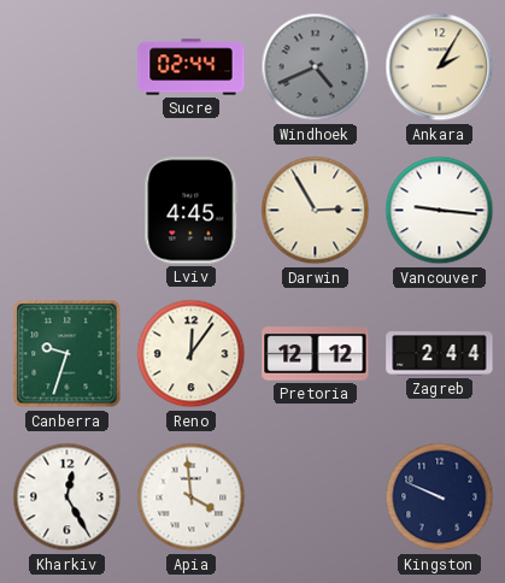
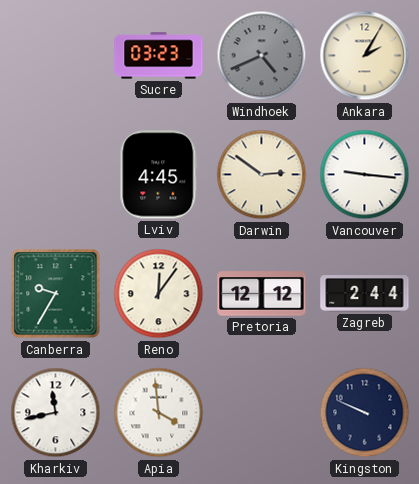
Sucre: 02:44 -> 03:23
Darwin: 2:55 -> 2:51
Canberra: 9:33 -> 9:35
Kharkiv: 12:25 -> 11:43
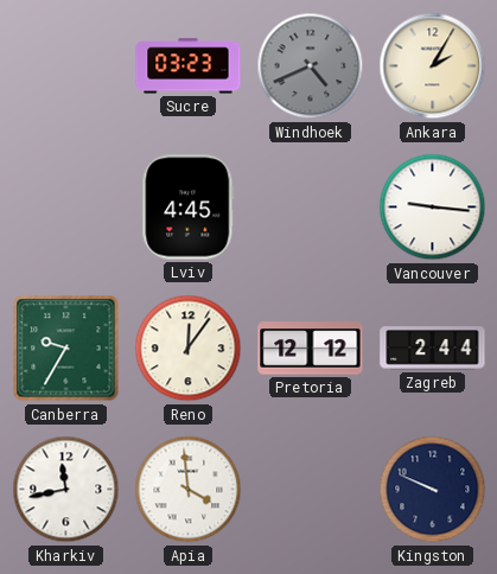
Darwin: 2:51 -> none
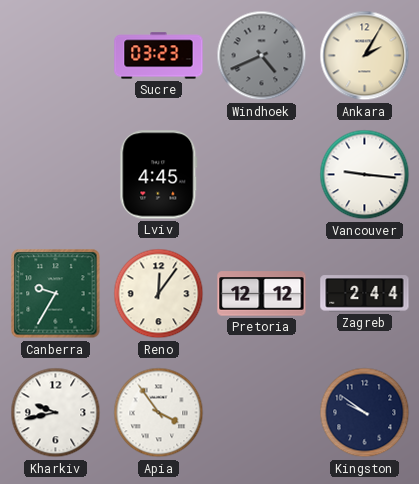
Kharkiv: 11:43 -> 9:43
Apia: 3:59 -> 3:54
Kingston: 9:49 -> 9:51
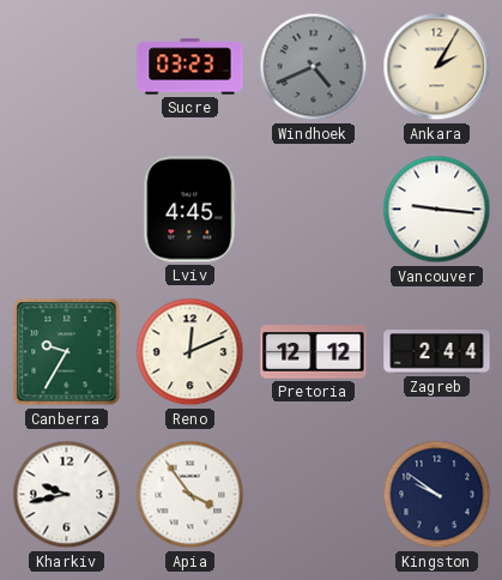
Reno: 12:06 -> 12:11
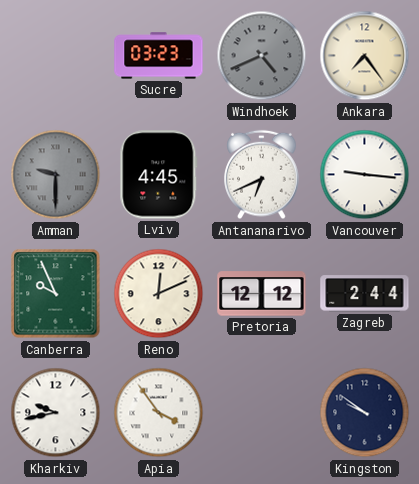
Ankara: 2:05 -> 7:24
Amman: none -> 9:30
Antananarivo: none -> 6:41
Canberra: 9:35 -> 9:56
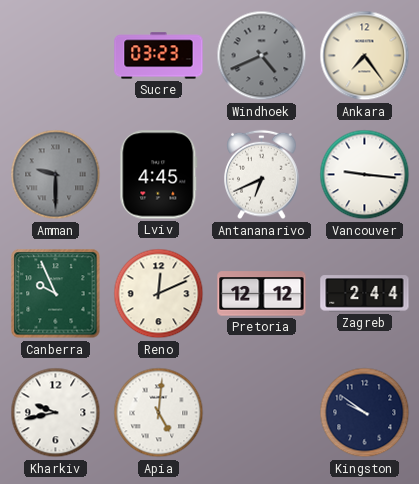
Apia: 3:54 -> 5:01
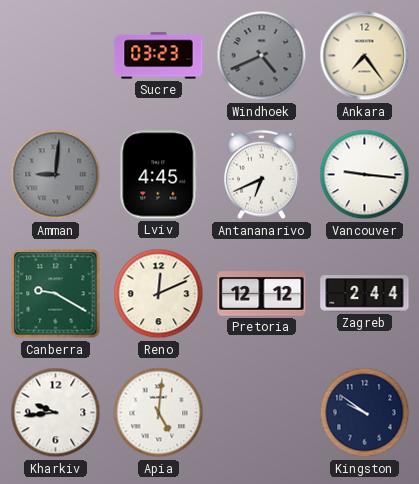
Amman: 9:30 -> 9:01
Canberra: 9:56 -> 9:20
Kharkiv: 9:43 -> 9:44
